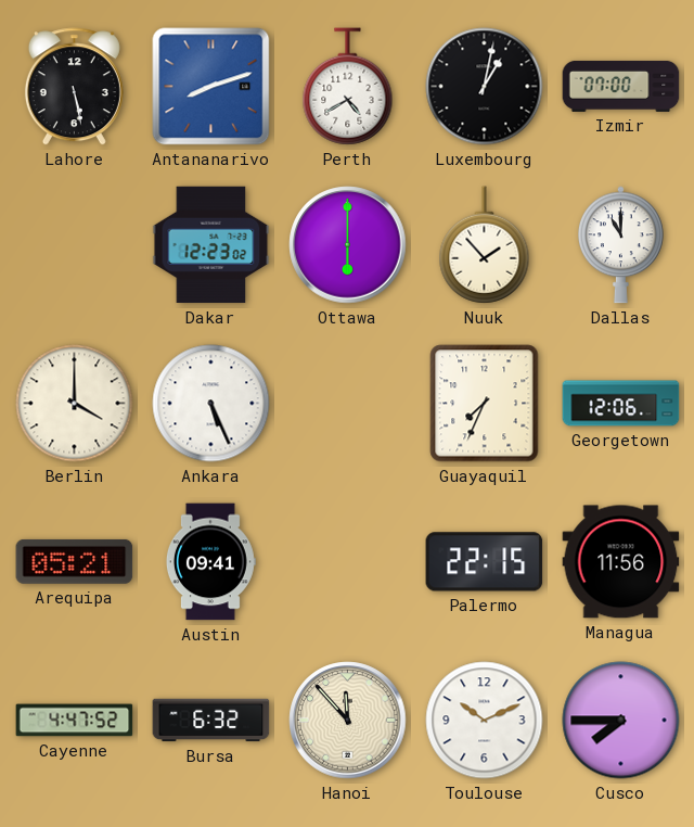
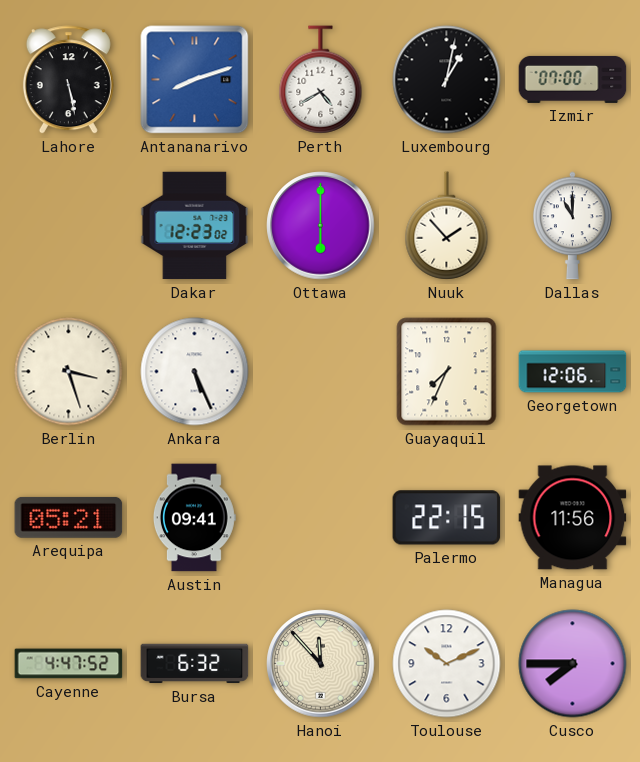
Berlin: 4:00 -> 3:27
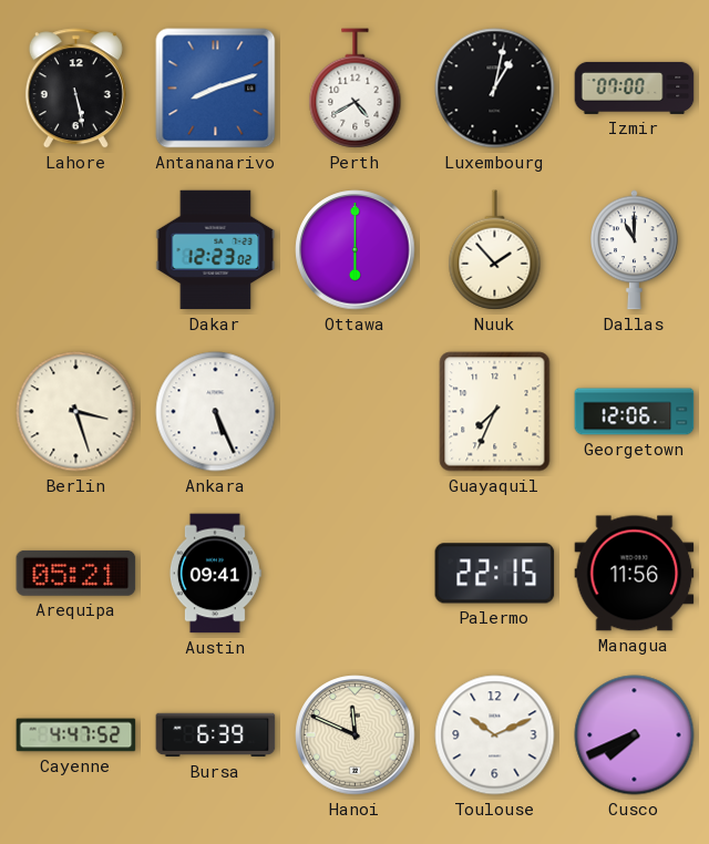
Bursa: 6:32 -> 6:39
Hanoi: 11:53 -> 11:49
Cusco: 7:45 -> 7:41
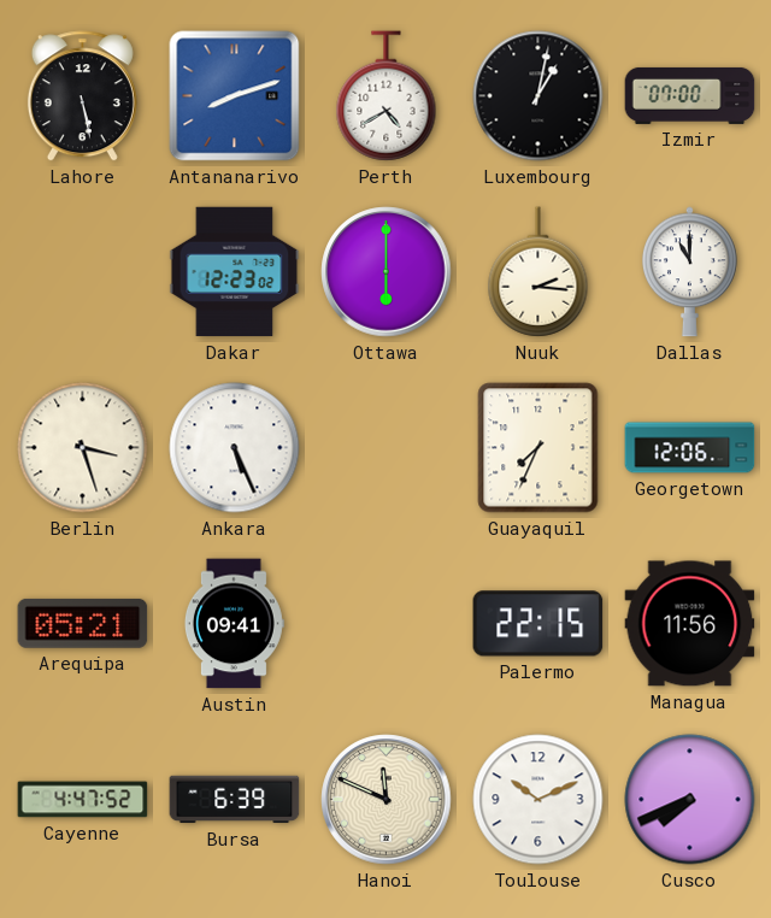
Nuuk: 1:53 -> 2:16
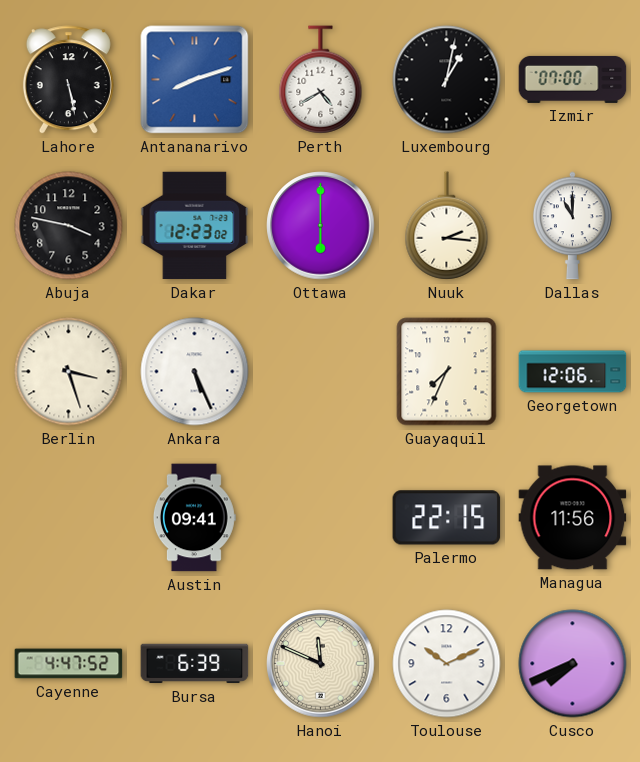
Abuja: none -> 3:47
Arequipa: 05:21 -> none
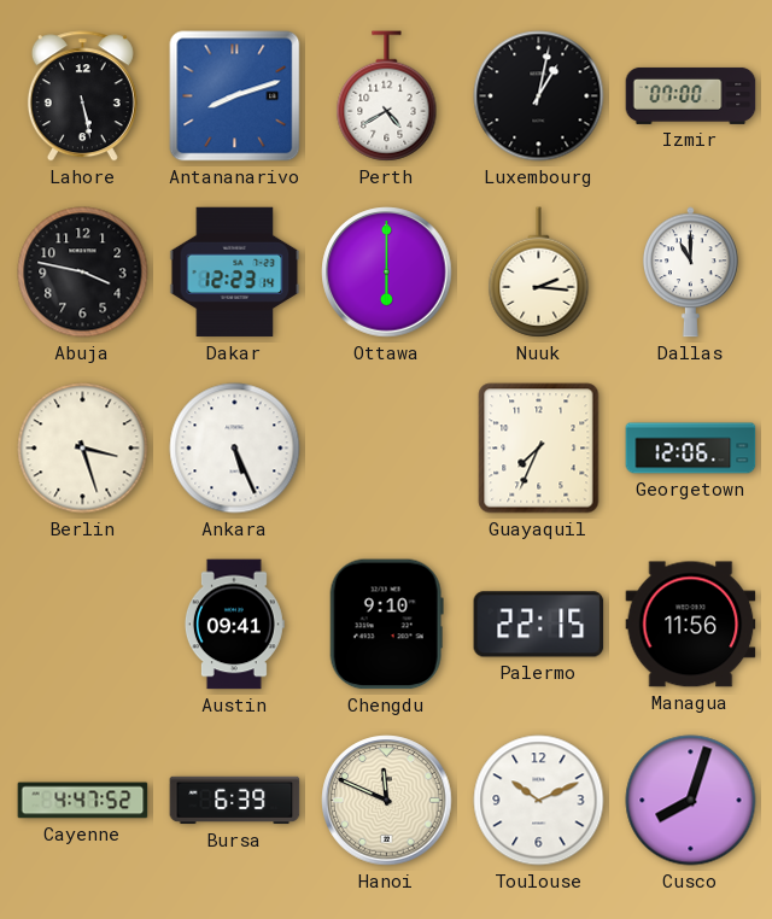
Dakar: 12:23:02 -> 12:23:14
Chengdu: none -> 9:10
Cusco: 7:41 -> 8:03
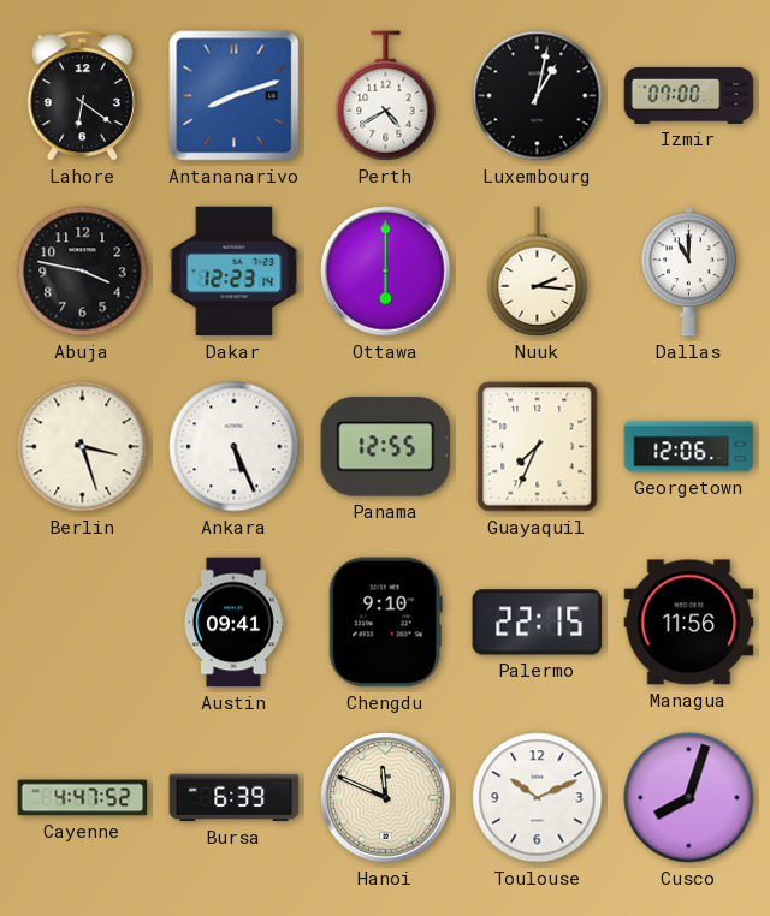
Lahore: 5:28 -> 6:21
Panama: none -> 12:55
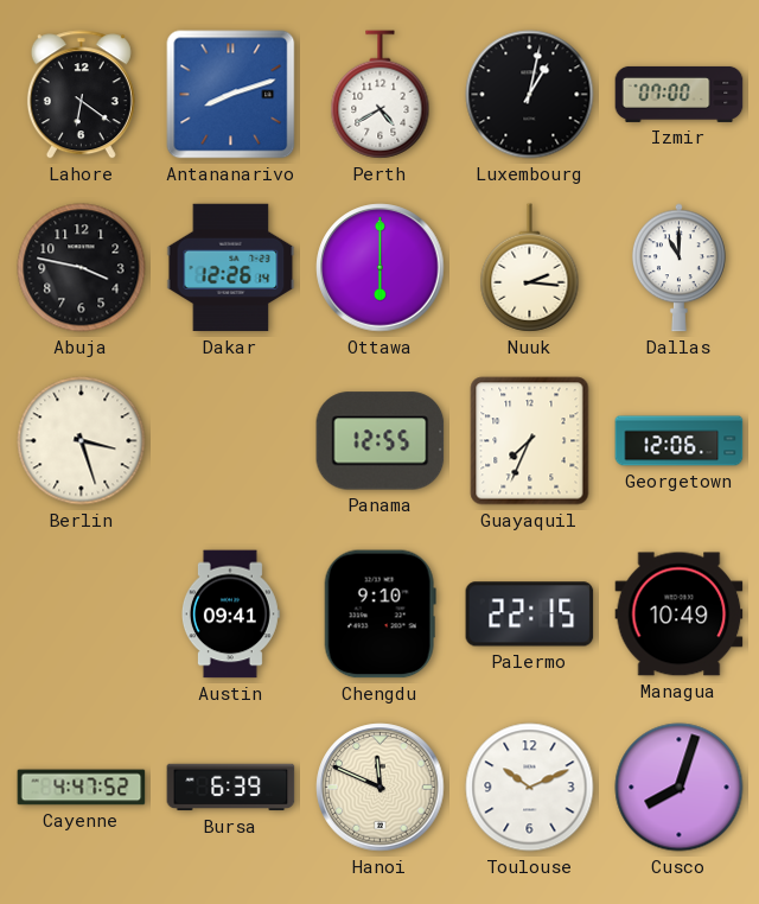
Dakar: 12:23 -> 12:26
Ankara: 5:26 -> none
Managua: 11:56 -> 10:49
